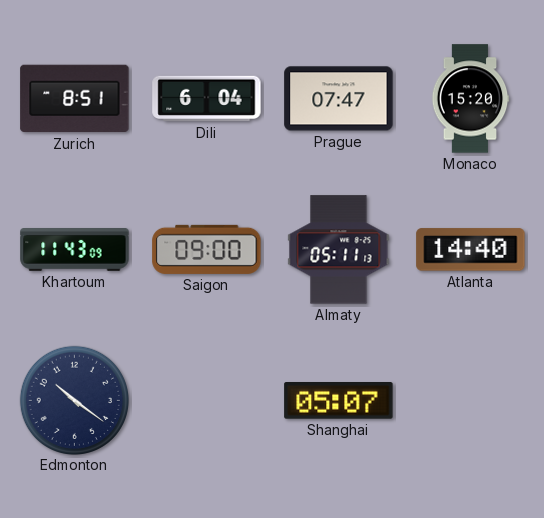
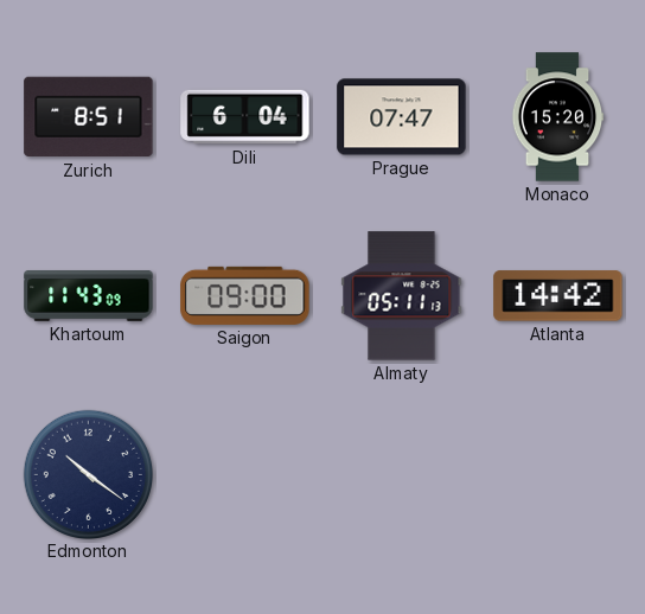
Atlanta: 14:40 -> 14:42
Shanghai: 05:07 -> none
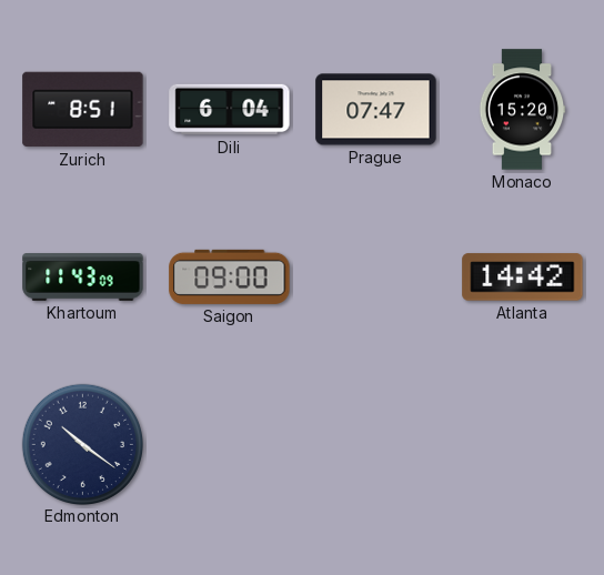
Almaty: 05:11 -> none
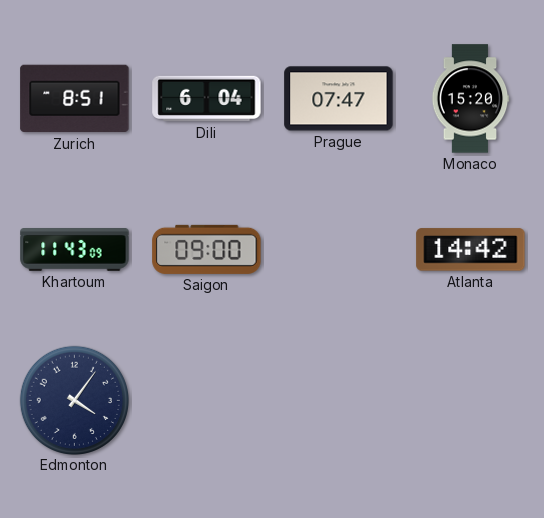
Edmonton: 10:21 -> 4:06
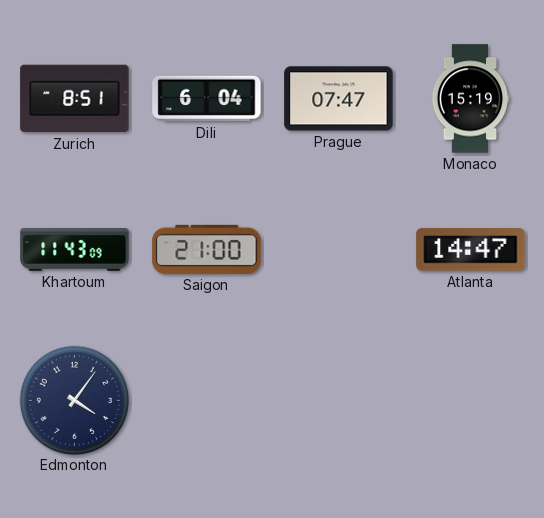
Monaco: 15:20 -> 15:19
Saigon: 09:00 -> 21:00
Atlanta: 14:42 -> 14:47
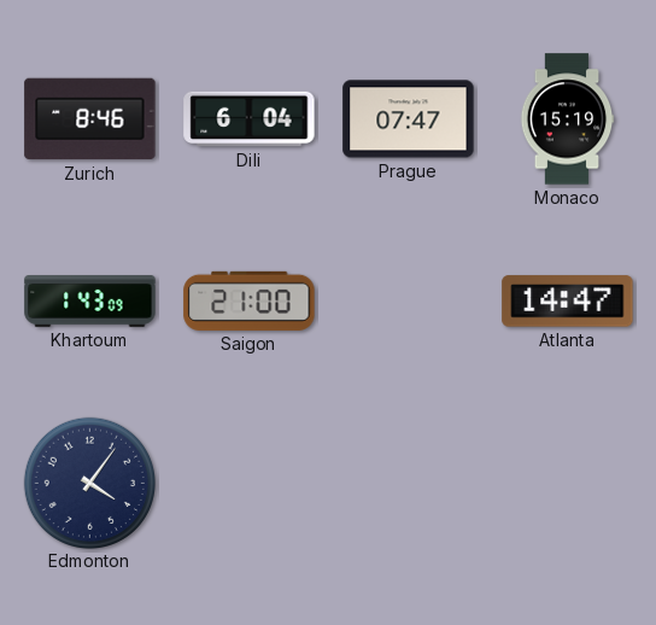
Zurich: 8:51 -> 8:46
Khartoum: 11:43 -> 1:43
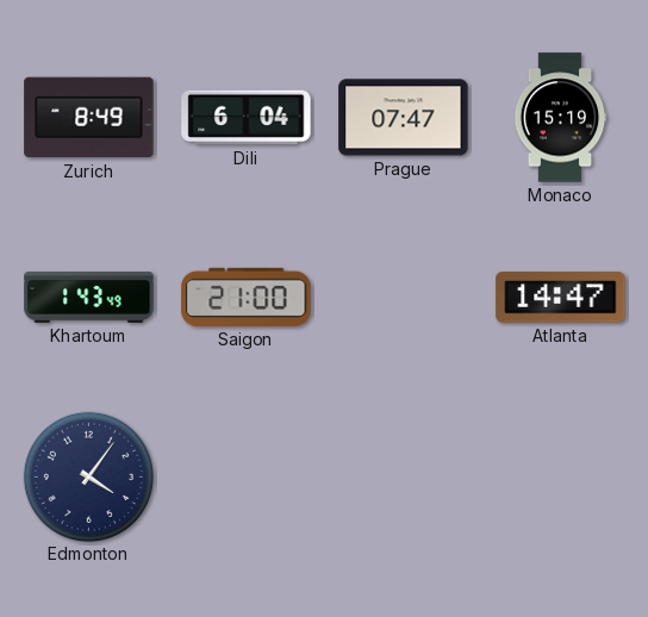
Zurich: 8:46 -> 8:49
Khartoum: 1:43:09 -> 1:43:49
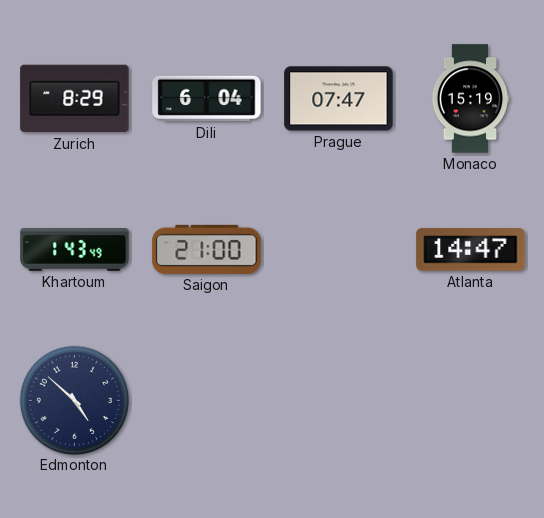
Zurich: 8:49 -> 8:29
Edmonton: 4:06 -> 4:52
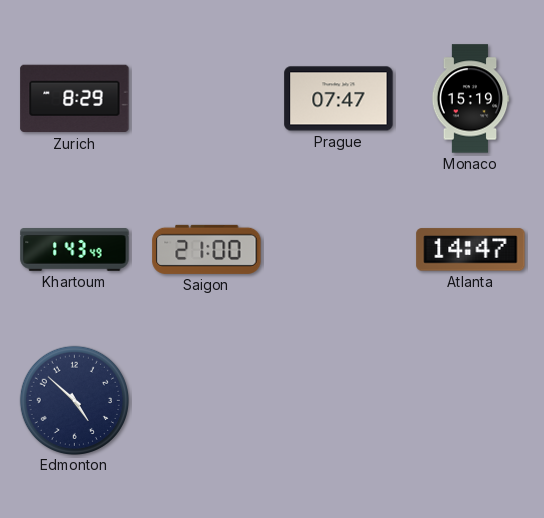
Dili: 6:04 -> none
